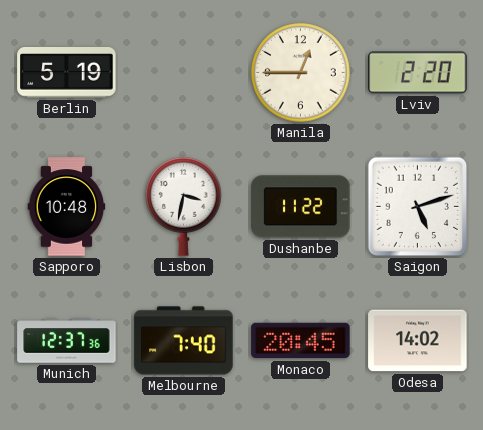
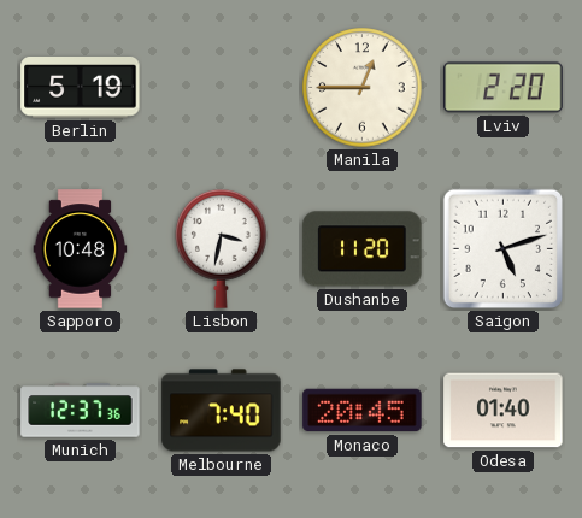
Dushanbe: 11:22 -> 11:20
Odesa: 14:02 -> 01:40
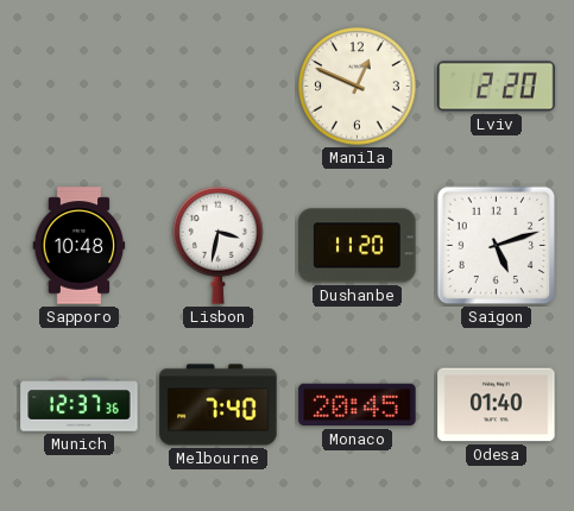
Berlin: 5:19 -> none
Manila: 12:45 -> 12:49
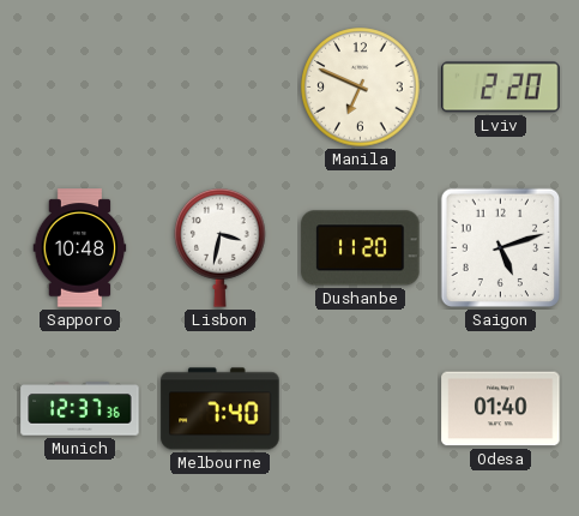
Manila: 12:49 -> 6:49
Monaco: 20:45 -> none
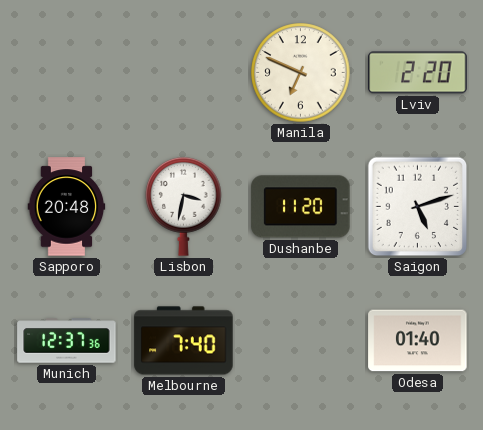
Sapporo: 10:48 -> 20:48
